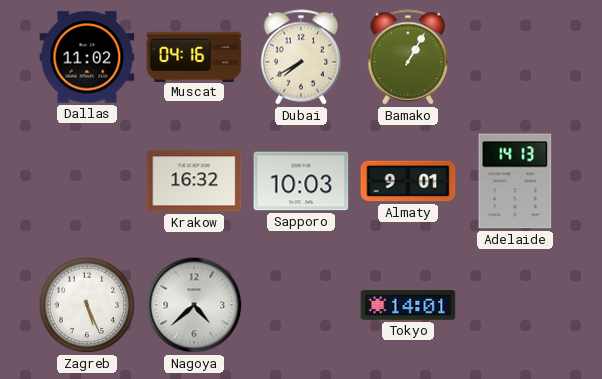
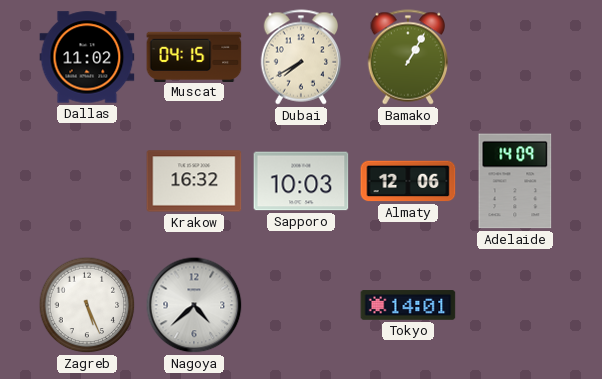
Muscat: 04:16 -> 04:15
Almaty: 9:01 -> 12:06
Adelaide: 14:13 -> 14:09
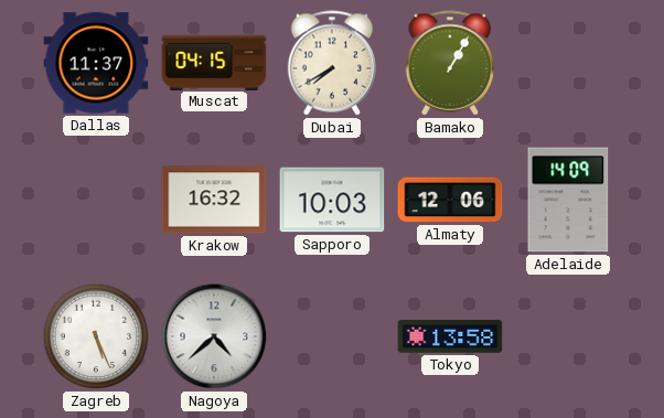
Dallas: 11:02 -> 11:37
Tokyo: 14:01 -> 13:58
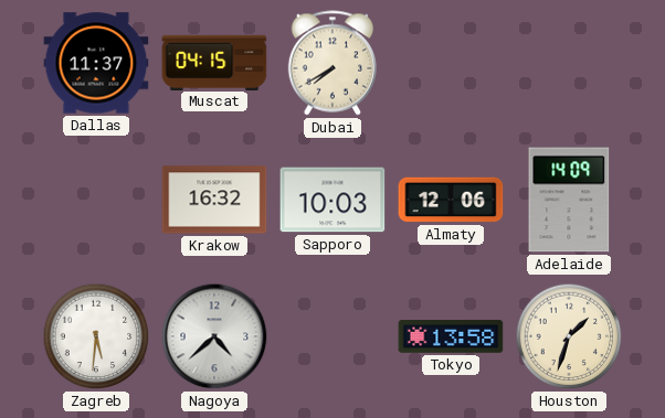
Bamako: 1:05 -> none
Zagreb: 5:26 -> 5:31
Houston: none -> 1:33
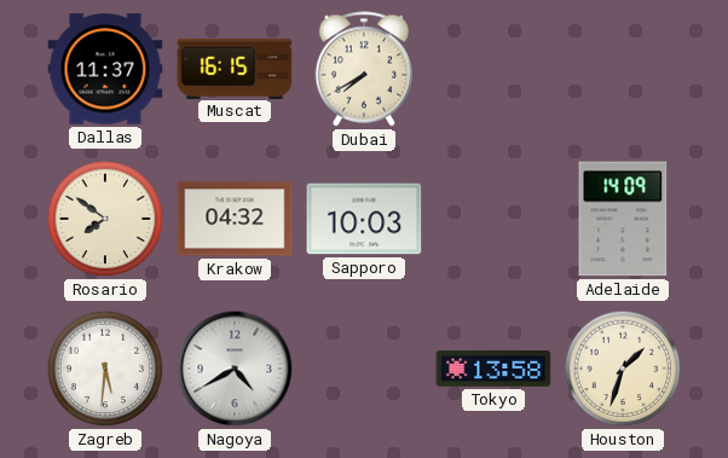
Muscat: 04:15 -> 16:15
Rosario: none -> 7:51
Krakow: 16:32 -> 04:32
Almaty: 12:06 -> none
Nagoya: 4:38 -> 4:40
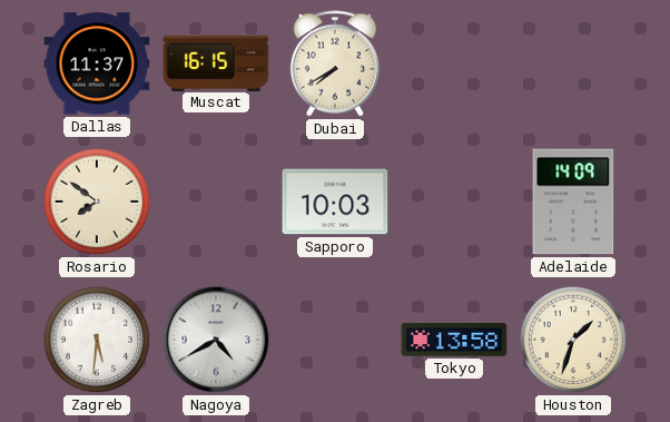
Krakow: 04:32 -> none
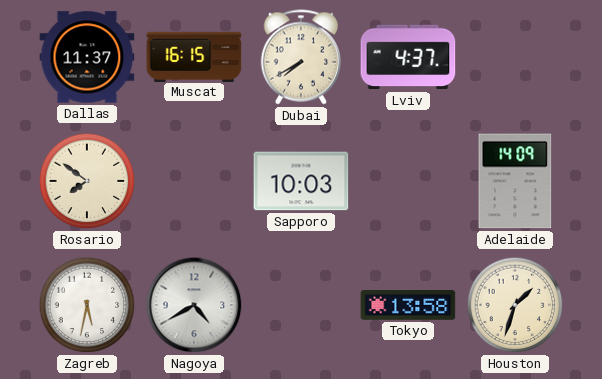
Lviv: none -> 4:37
Zagreb: 5:31 -> 5:32
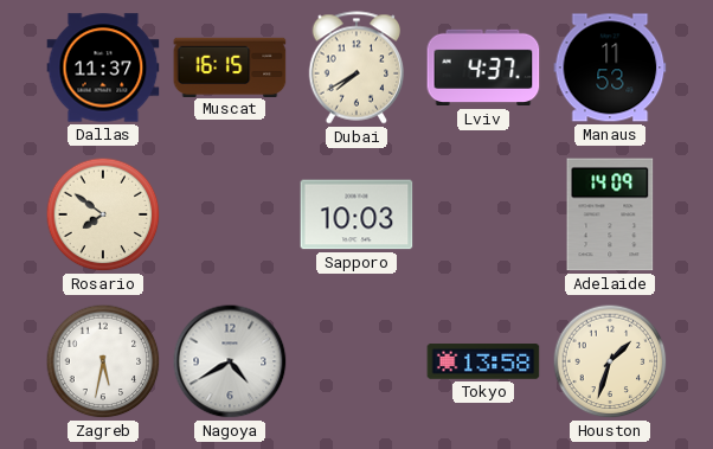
Manaus: none -> 11:53
